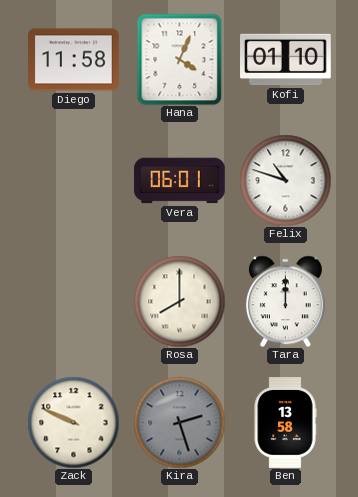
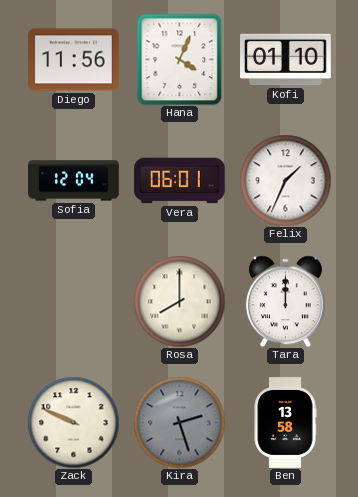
Diego: 11:58 -> 11:56
Sofia: none -> 12:04
Felix: 10:48 -> 1:34
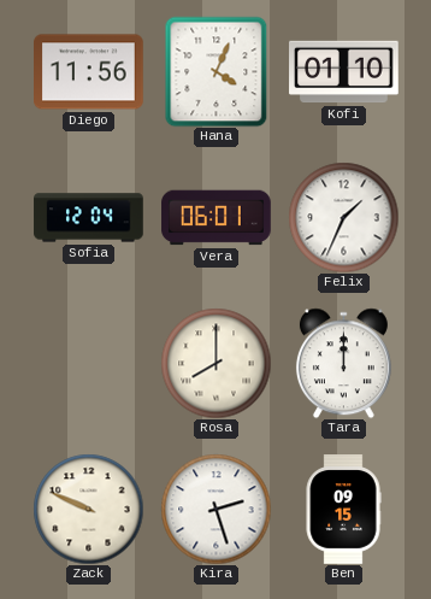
Kira dial: grey -> white
Ben: 13:58 -> 09:15
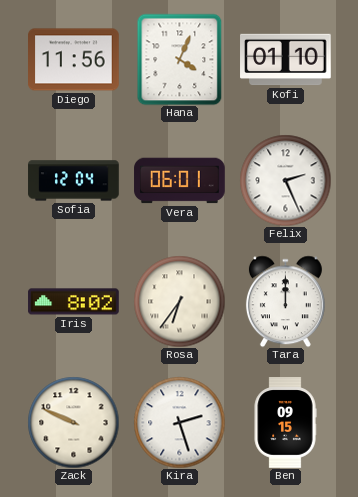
Felix: 1:34 -> 2:26
Iris: none -> 8:02
Rosa: 8:00 -> 6:36
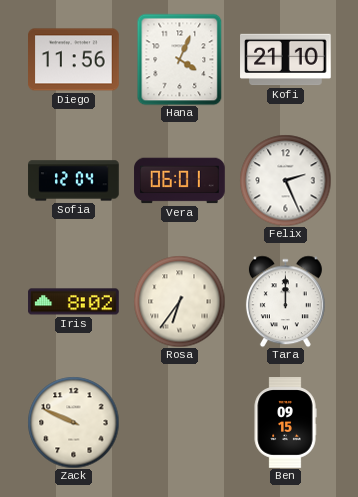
Kofi: 01:10 -> 21:10
Kira: 2:27 -> none
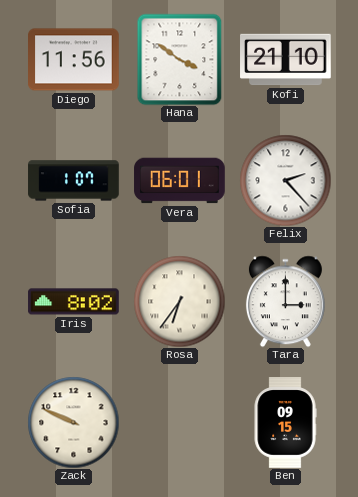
Hana: 4:04 -> 3:51
Sofia: 12:04 -> 1:07
Felix: 2:26 -> 2:23
Tara: 12:00 -> 3:00
